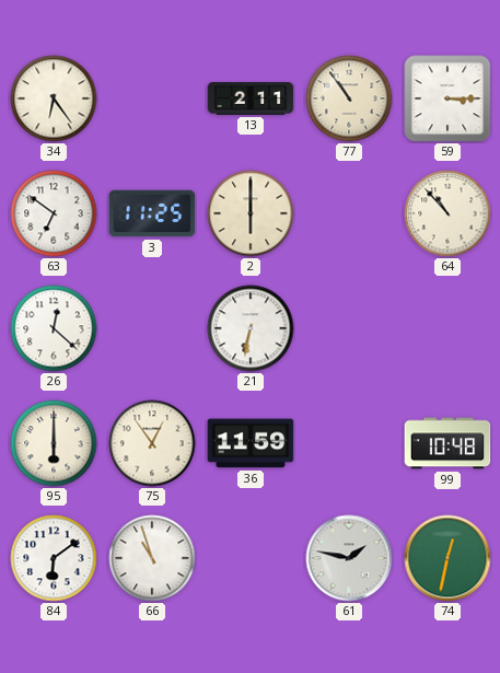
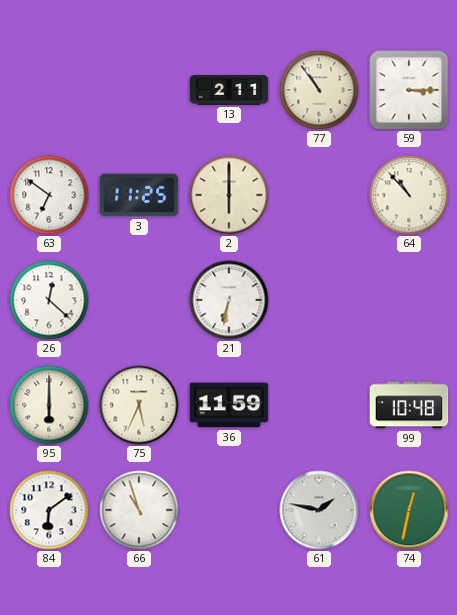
34: 6:24 -> none
75: 12:54 -> 5:34
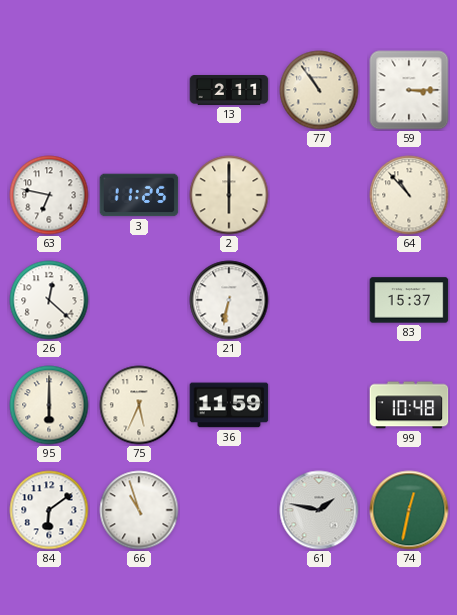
63: 6:51 -> 6:47
83: none -> 15:37
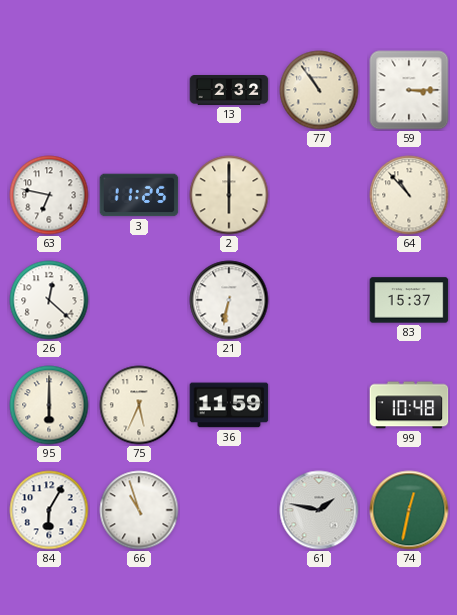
13: 2:11 -> 2:32
84: 6:09 -> 6:05
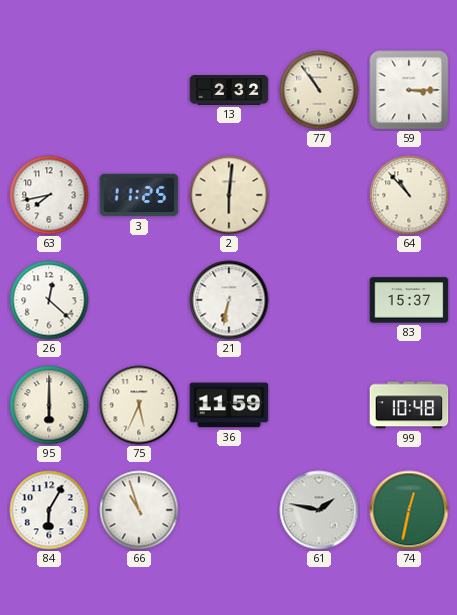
63: 6:47 -> 7:43
2: 6:00 -> 6:01
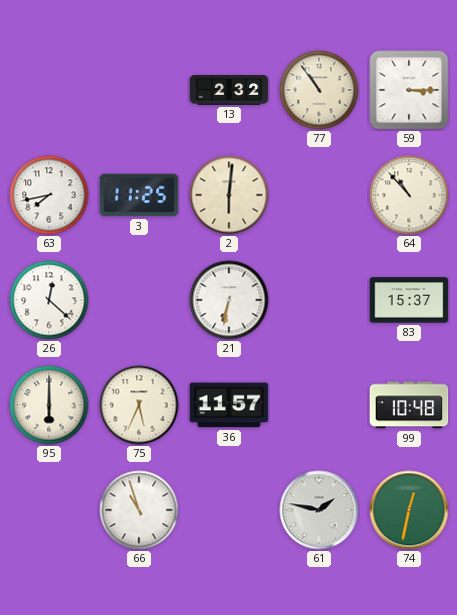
36: 11:59 -> 11:57
84: 6:05 -> none
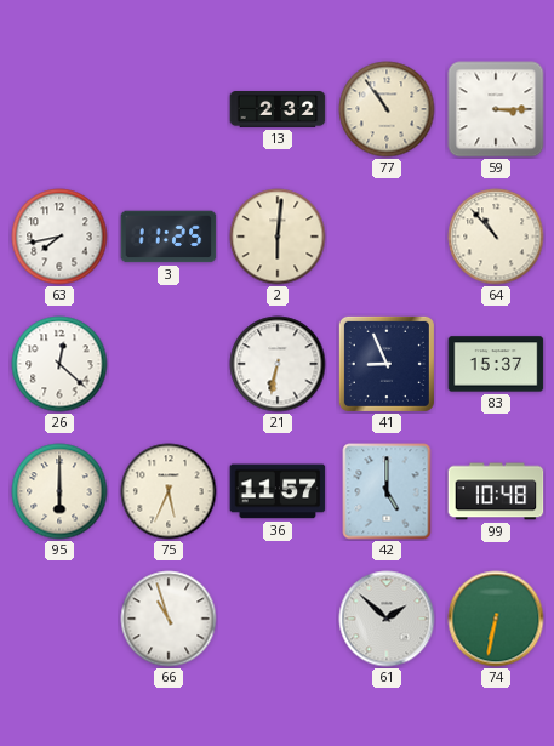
41: none -> 8:56
42: none -> 5:00
61: 1:47 -> 1:52
74: 12:32 -> 6:32
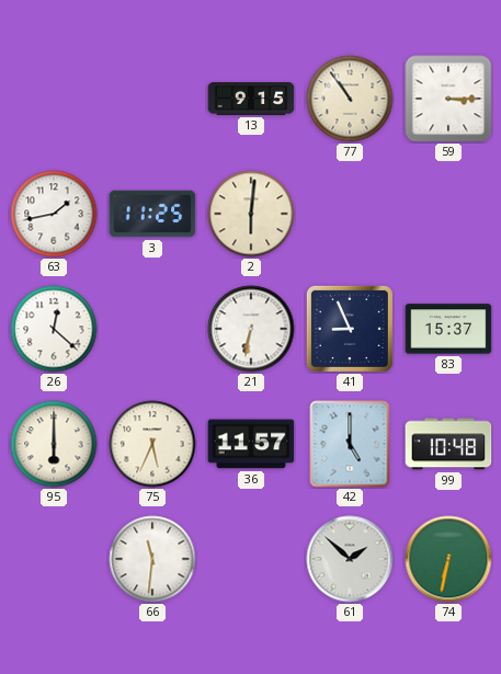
13: 2:32 -> 9:15
63: 7:43 -> 1:43
64: 10:53 -> none
66: 10:57 -> 11:31
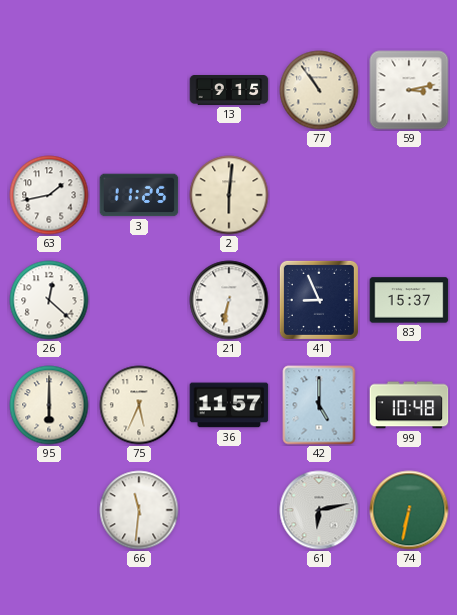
59: 3:15 -> 3:13
61: 1:52 -> 6:13
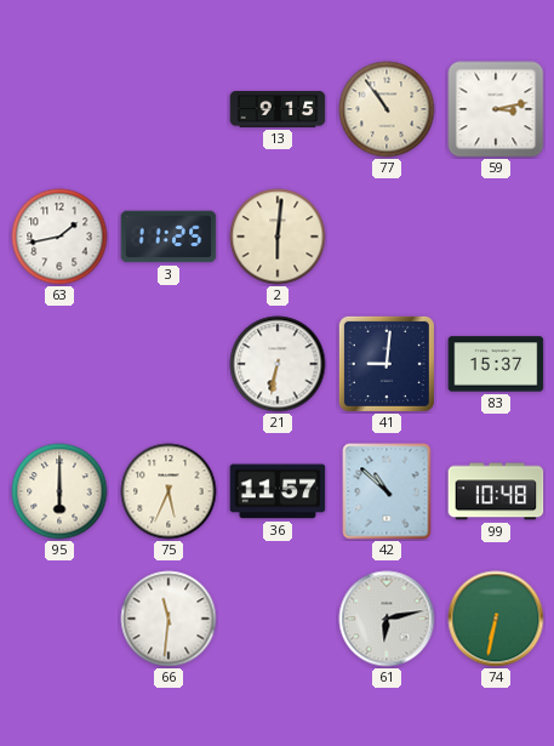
26: 12:22 -> none
41: 8:56 -> 9:01
42: 5:00 -> 10:52
